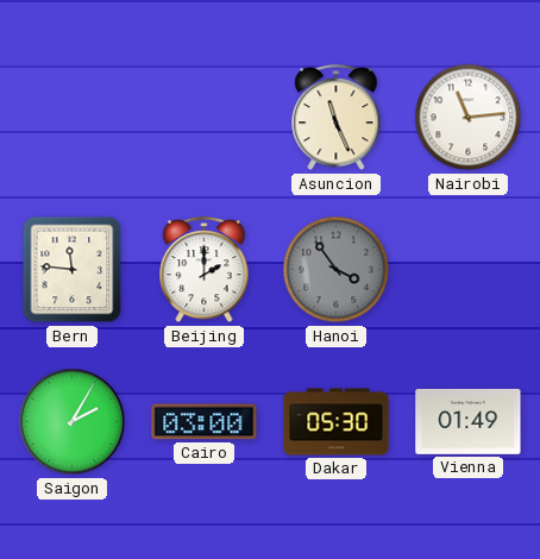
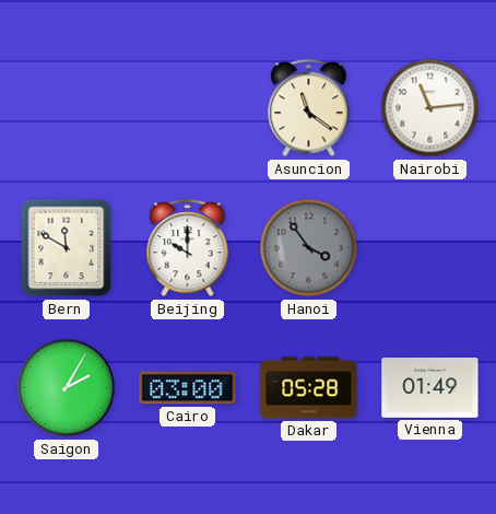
Asuncion: 11:26 -> 11:21
Bern: 11:46 -> 11:50
Beijing: 2:00 -> 10:00
Dakar: 05:30 -> 05:28
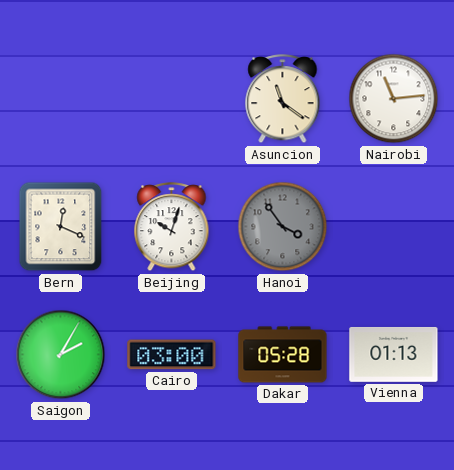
Bern: 11:50 -> 12:19
Beijing: 10:00 -> 10:03
Vienna: 01:49 -> 01:13
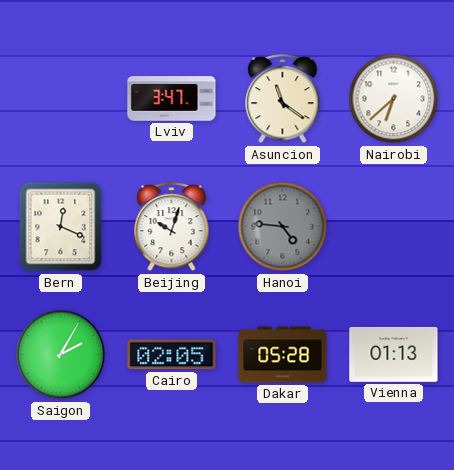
Lviv: none -> 3:47
Nairobi: 11:14 -> 6:38
Hanoi: 3:54 -> 4:46
Cairo: 03:00 -> 02:05
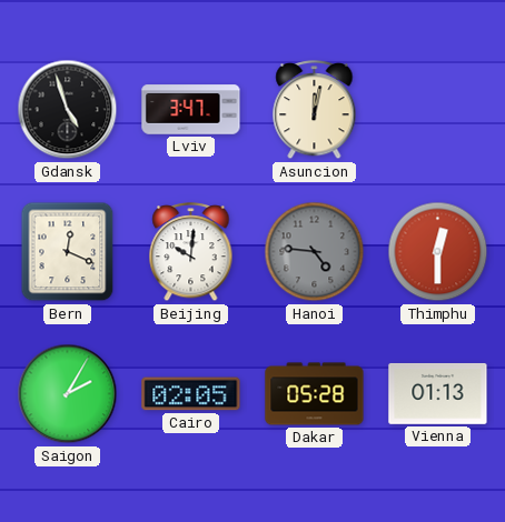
Gdansk: none -> 4:57
Asuncion: 11:21 -> 12:02
Nairobi: 6:38 -> none
Beijing: 10:03 -> 10:01
Thimphu: none -> 12:30
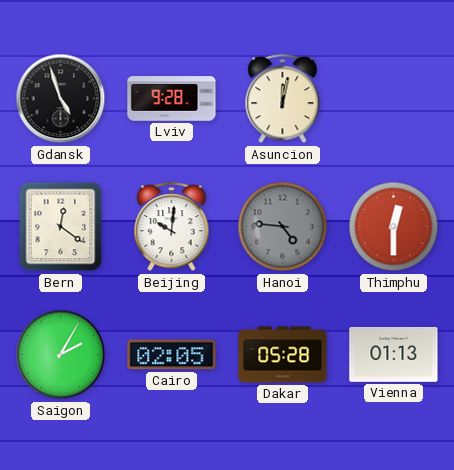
Lviv: 3:47 -> 9:28
Bern: 12:19 -> 12:21
